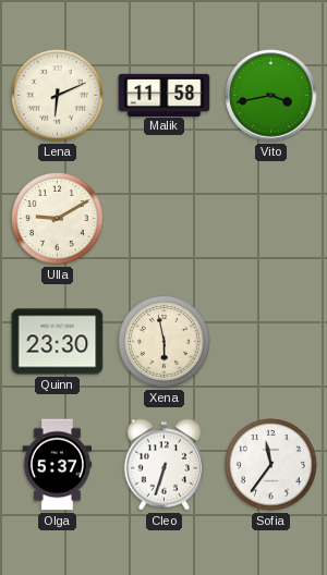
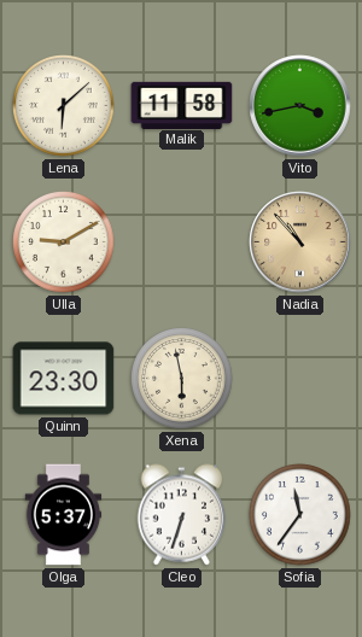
Lena: 6:11 -> 6:08
Nadia: none -> 10:53
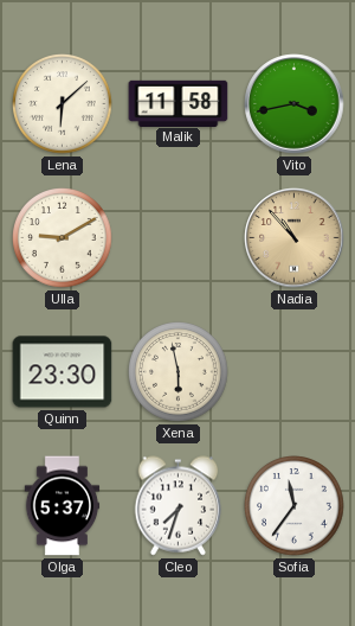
Cleo: 6:33 -> 7:33
